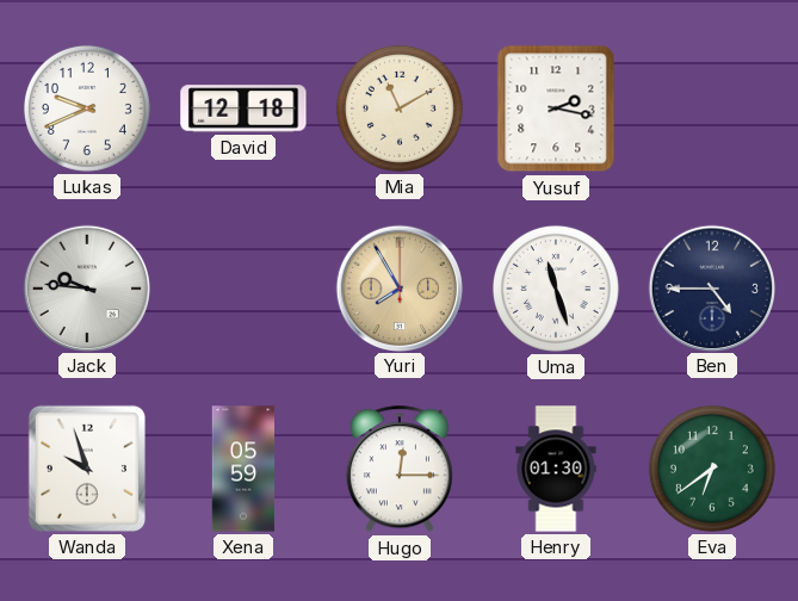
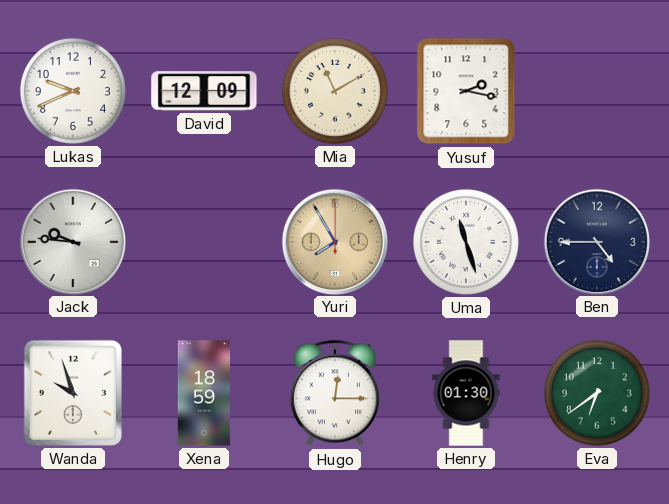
David: 12:18 -> 12:09
Xena: 05:59 -> 18:59
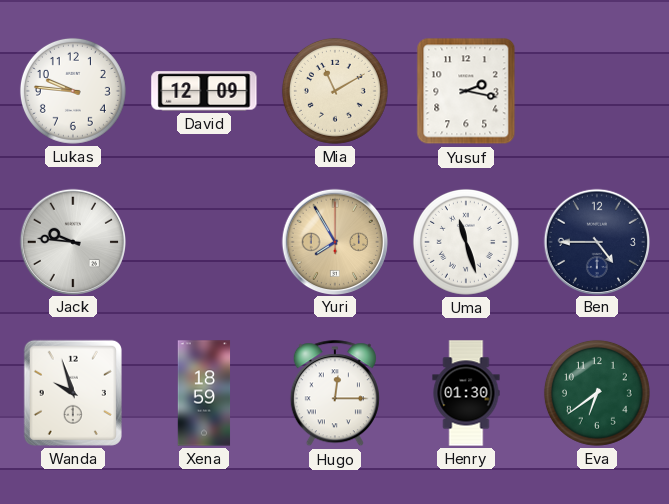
Lukas: 9:41 -> 9:46
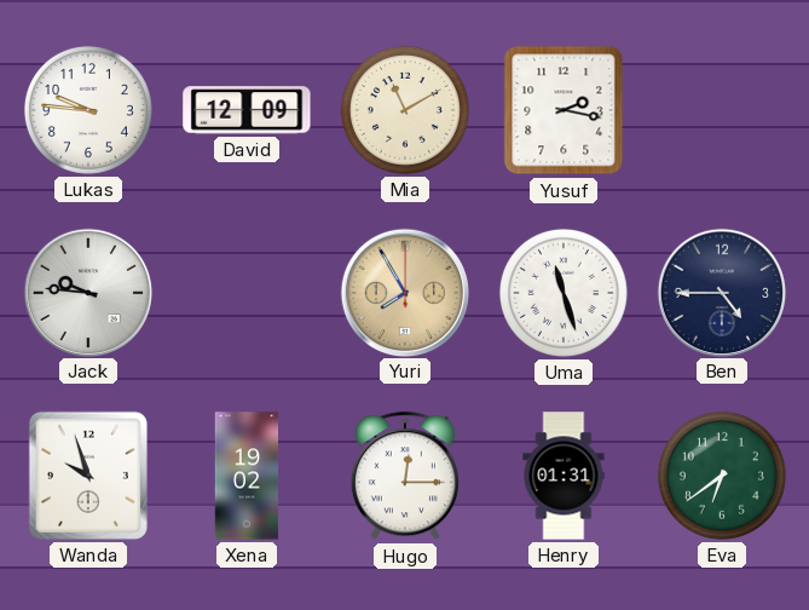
Xena: 18:59 -> 19:02
Henry: 01:30 -> 01:31
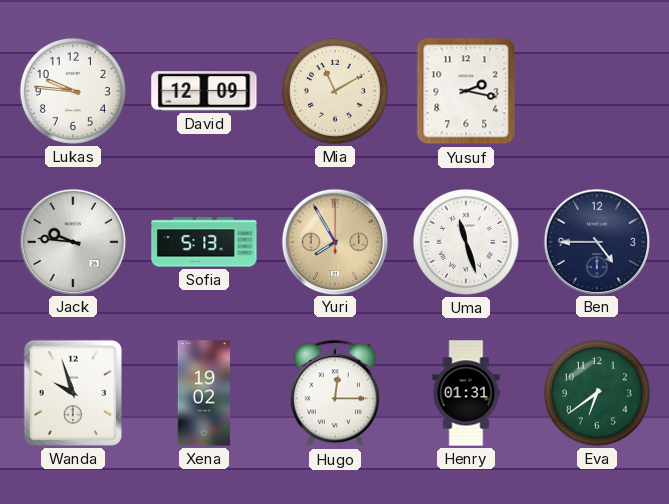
Sofia: none -> 5:13
